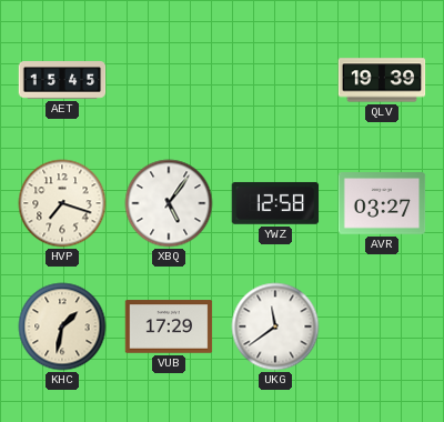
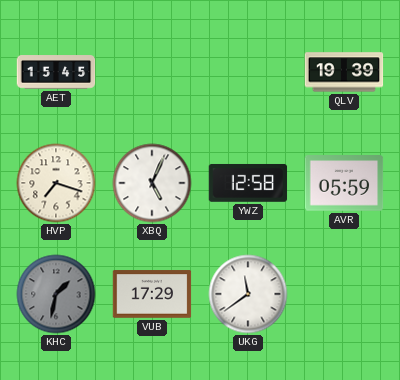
XBQ: 5:06 -> 5:04
AVR: 03:27 -> 05:59
KHC dial: cream -> grey
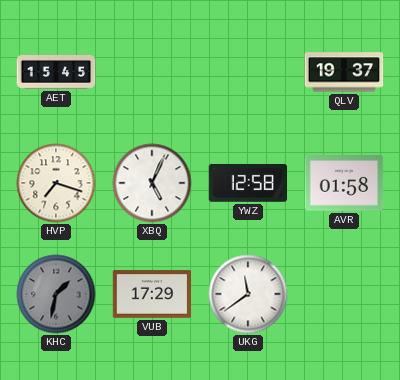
QLV: 19:39 -> 19:37
AVR: 05:59 -> 01:58
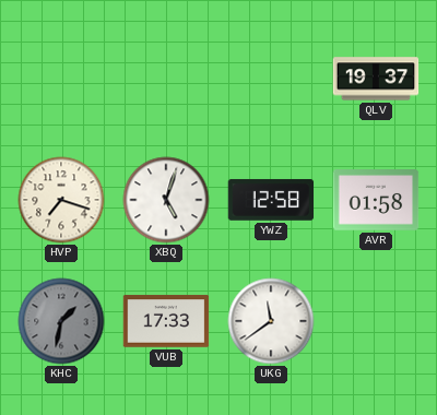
AET: 15:45 -> none
XBQ: 5:04 -> 5:03
VUB: 17:29 -> 17:33
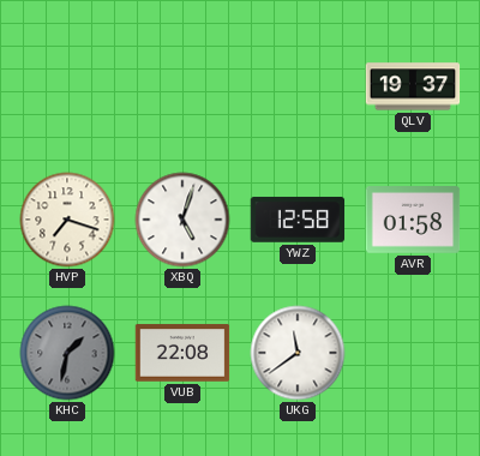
VUB: 17:33 -> 22:08
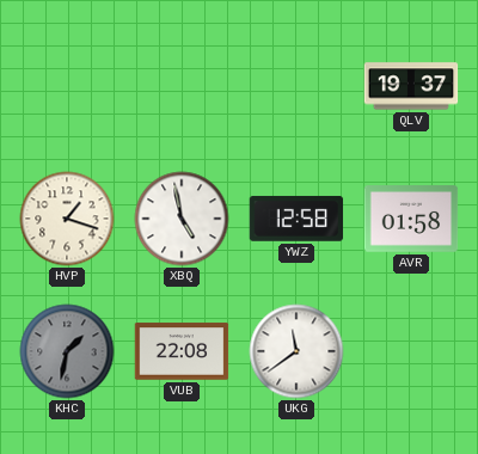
HVP: 7:18 -> 1:18
XBQ: 5:03 -> 4:58
